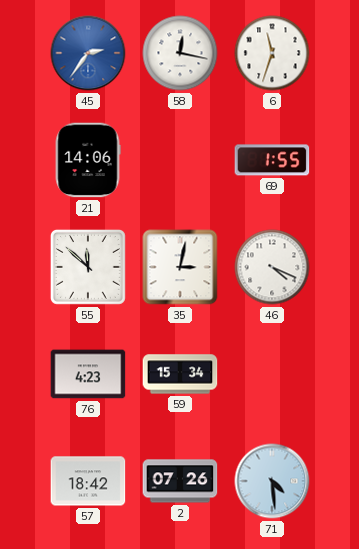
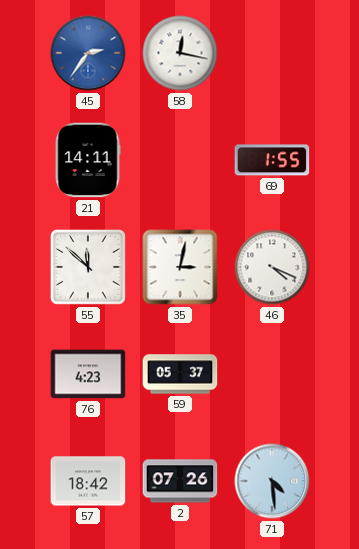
6: 11:33 -> none
21: 14:06 -> 14:11
59: 15:34 -> 05:37
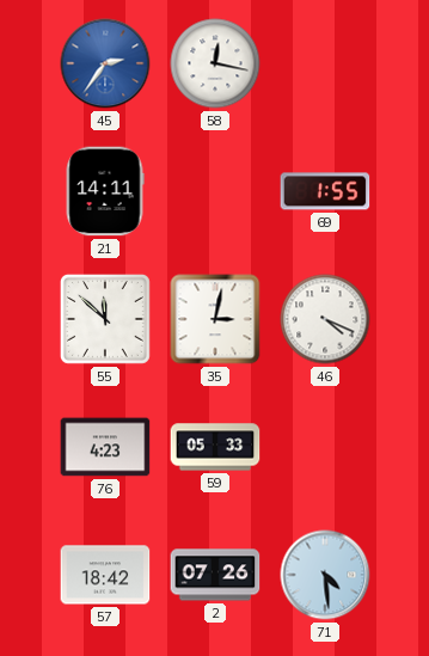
59: 05:37 -> 05:33
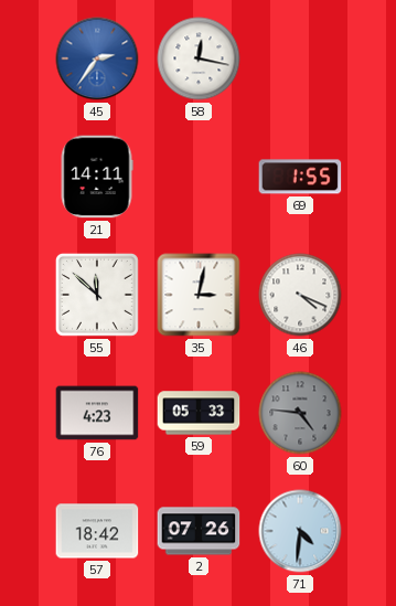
60: none -> 4:46
71: 4:29 -> 4:31
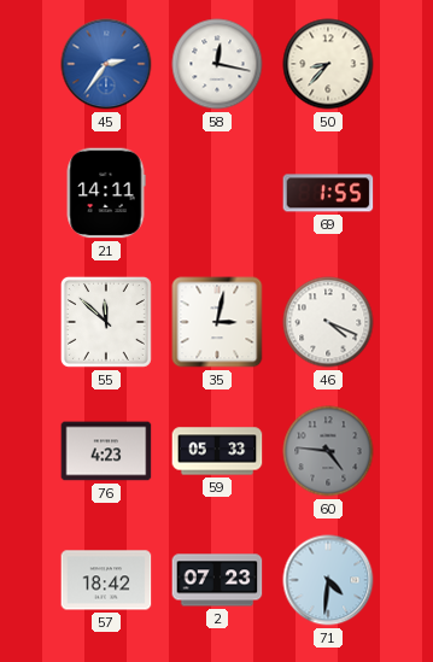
50: none -> 8:37
2: 07:26 -> 07:23
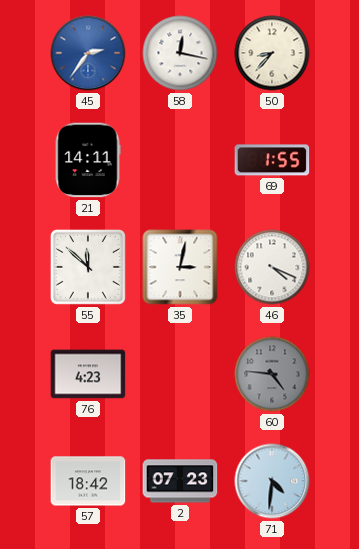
59: 05:33 -> none
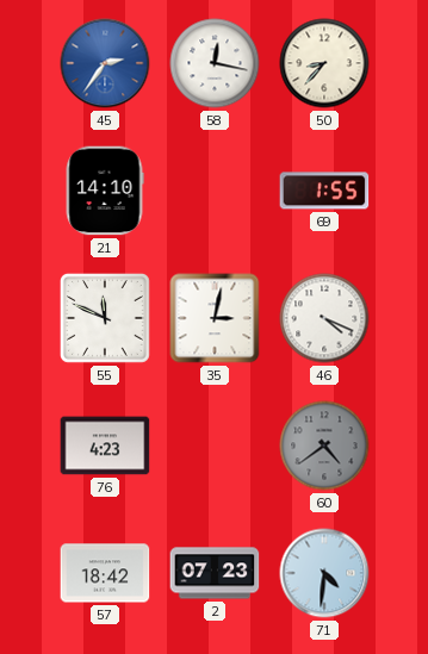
21: 14:11 -> 14:10
55: 11:52 -> 11:49
60: 4:46 -> 4:39
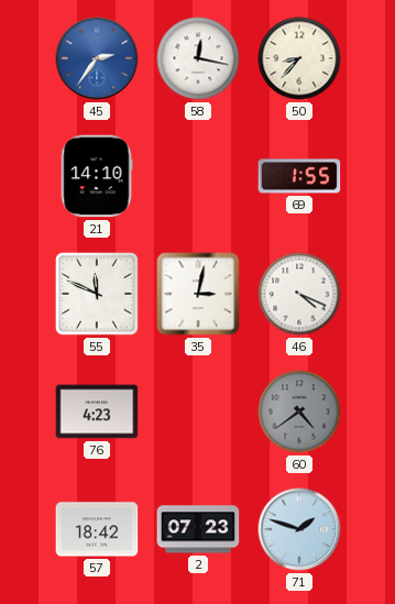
71: 4:31 -> 1:48
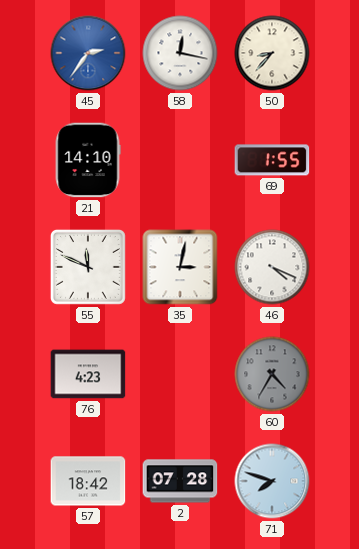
60: 4:39 -> 4:35
2: 07:23 -> 07:28
71: 1:48 -> 7:48
